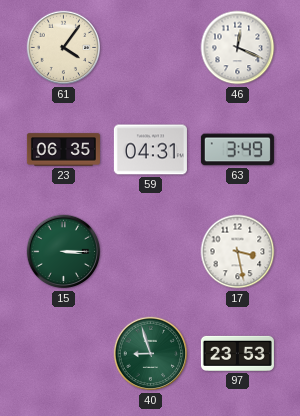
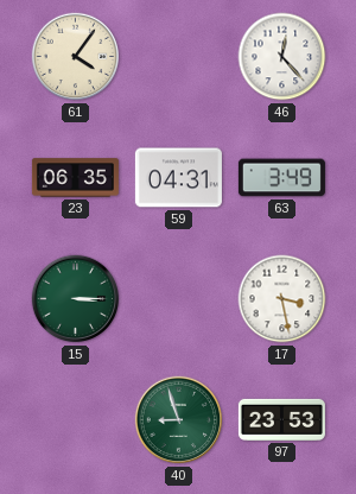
46: 12:19 -> 12:23
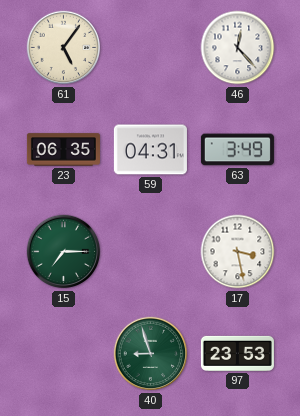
61: 4:06 -> 5:06
15: 3:15 -> 7:15
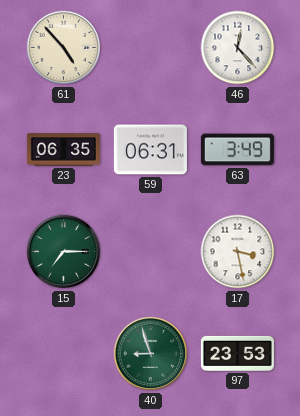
61: 5:06 -> 4:53
59: 04:31 -> 06:31
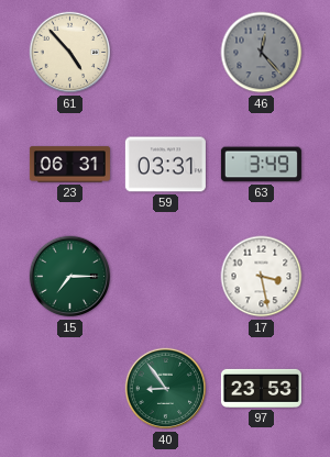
46 dial: white -> grey
23: 06:35 -> 06:31
59: 06:31 -> 03:31
40: 8:57 -> 8:54
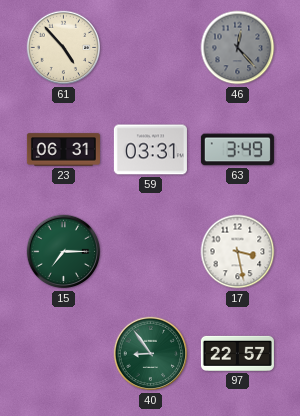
97: 23:53 -> 22:57
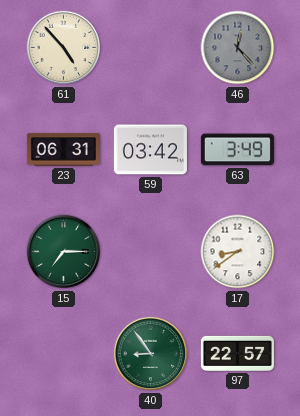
59: 03:31 -> 03:42
17: 3:28 -> 8:39
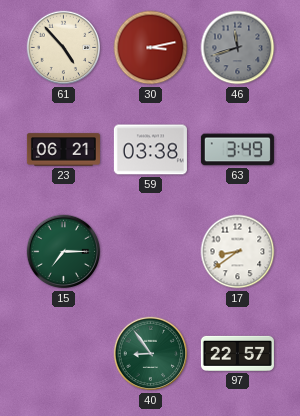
30: none -> 3:13
46: 12:23 -> 11:42
23: 06:31 -> 06:21
59: 03:42 -> 03:38
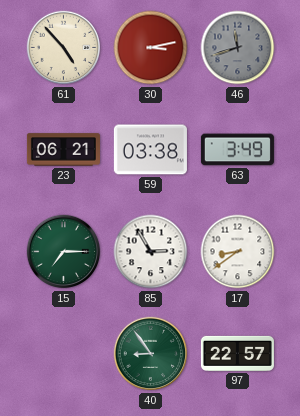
85: none -> 2:55
